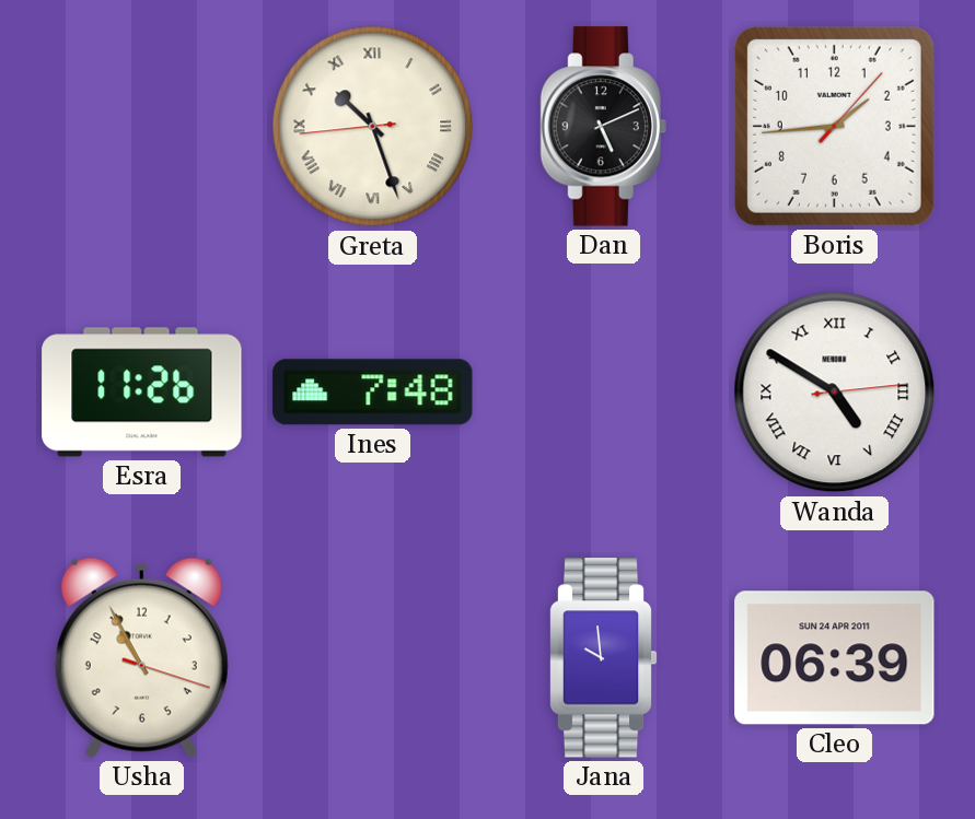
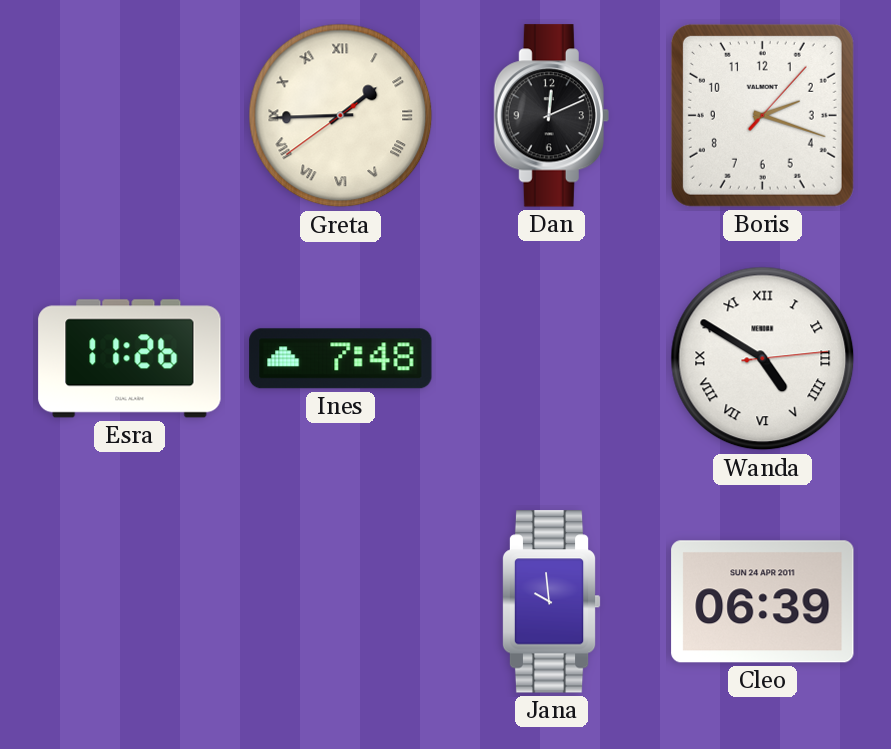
Greta: 10:26 -> 1:44
Dan: 5:11 -> 12:11
Boris: 1:44 -> 2:18
Usha: 10:55 -> none
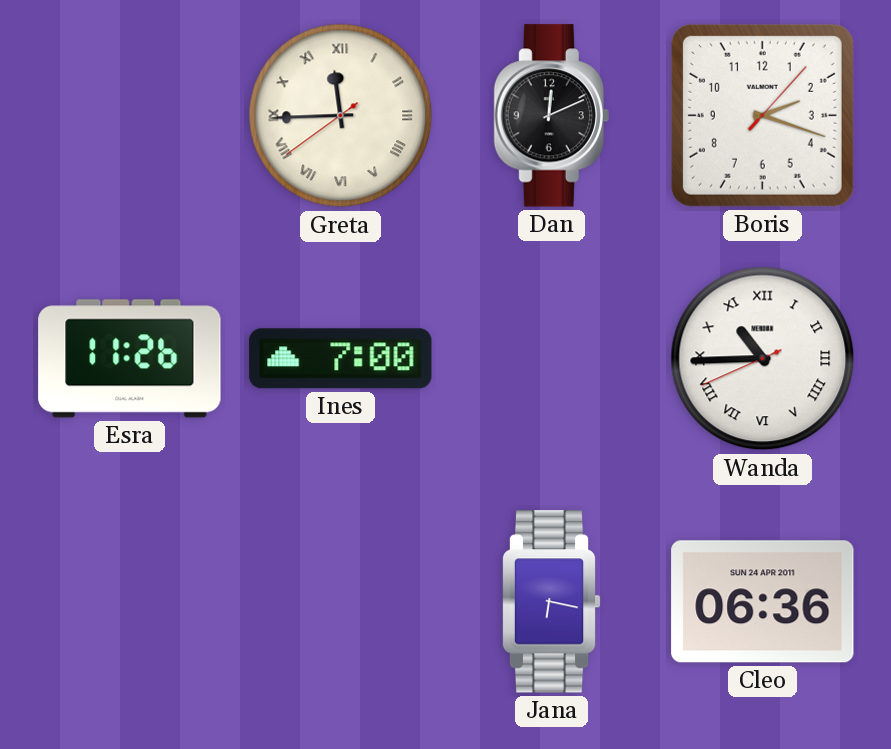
Greta: 1:44 -> 11:44
Ines: 7:48 -> 7:00
Wanda: 4:50 -> 10:44
Jana: 9:59 -> 6:17
Cleo: 06:39 -> 06:36
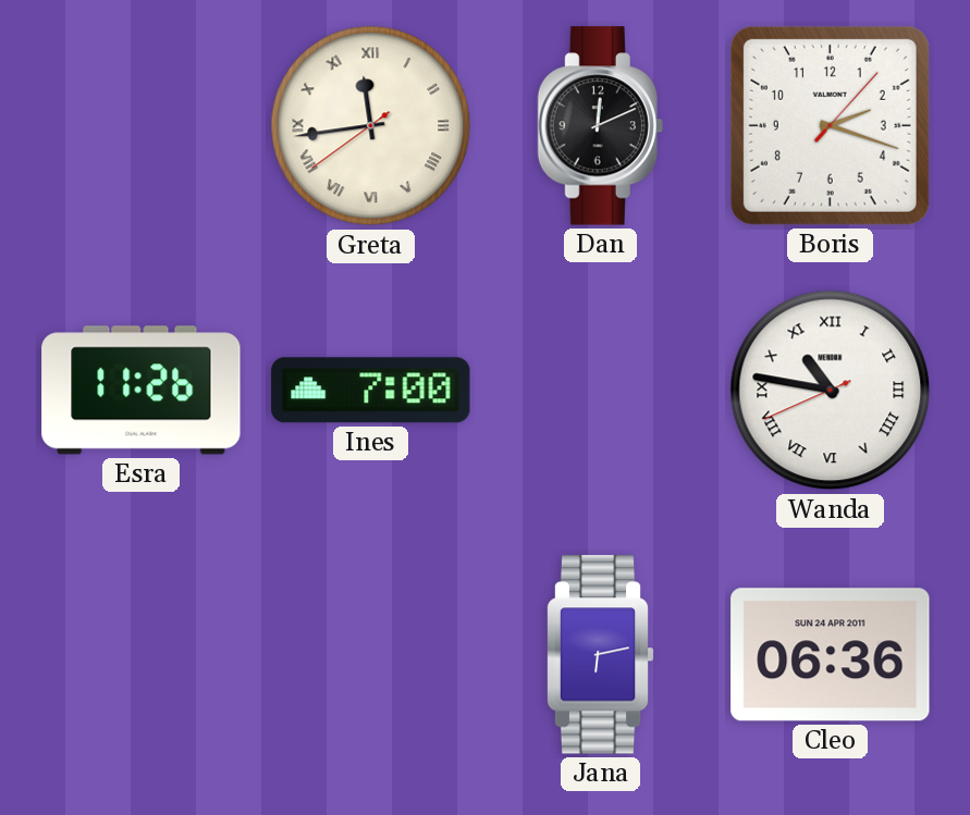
Greta: 11:44 -> 11:43
Wanda: 10:44 -> 10:46
Jana: 6:17 -> 6:13
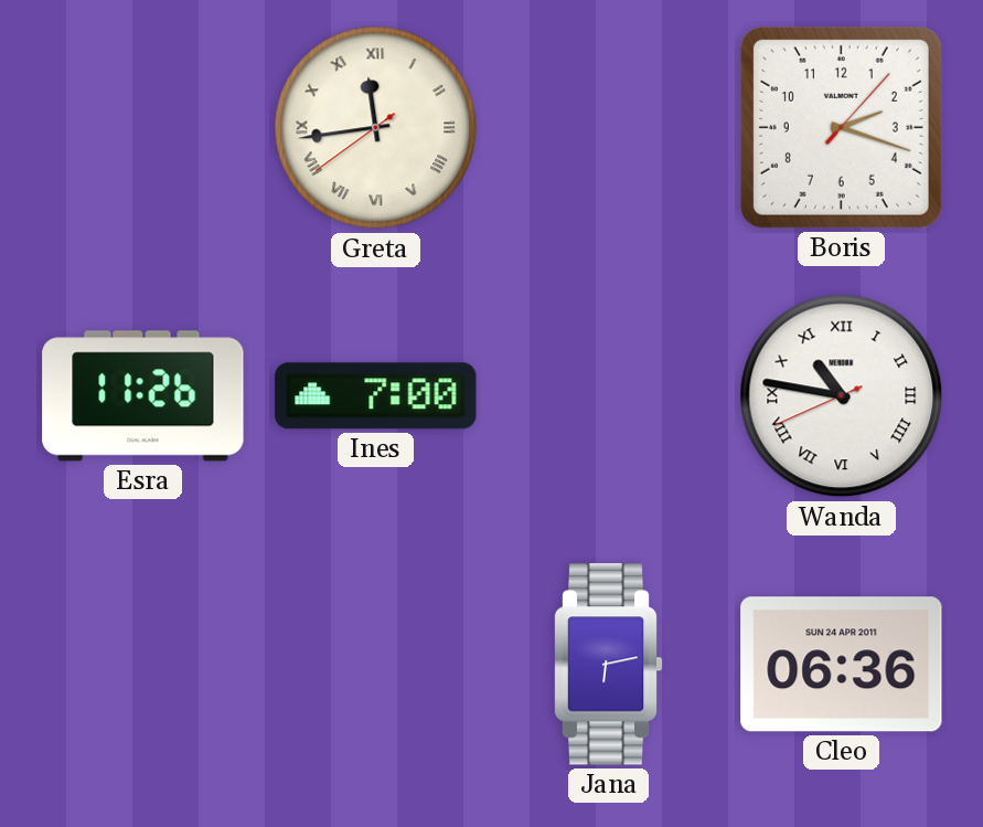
Dan: 12:11 -> none
